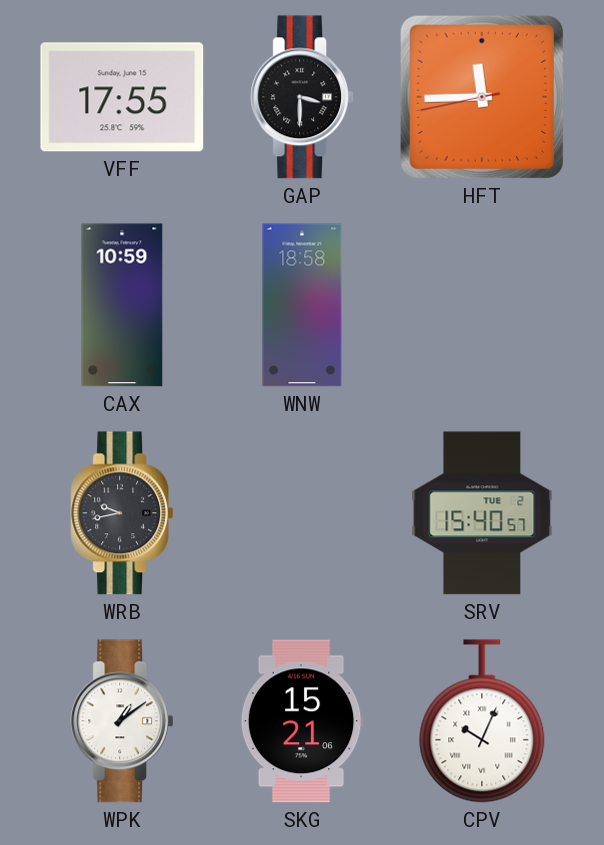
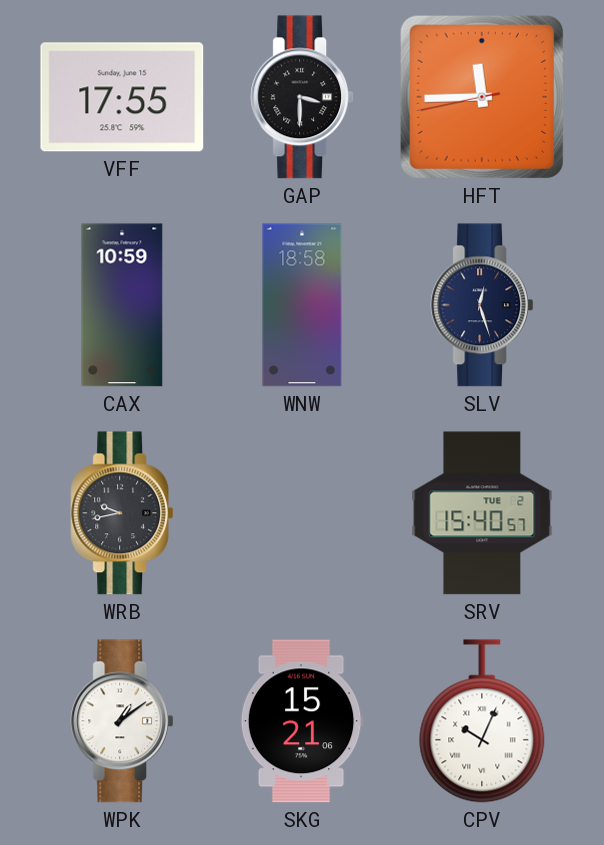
SLV: none -> 12:27
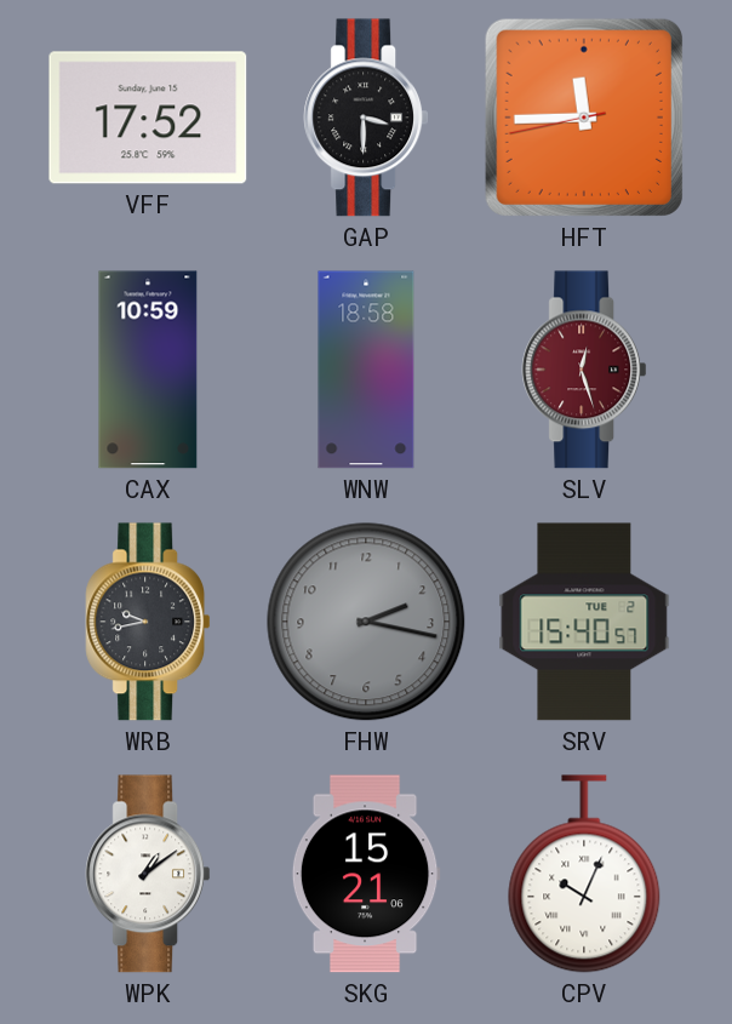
VFF: 17:55 -> 17:52
SLV dial: navy -> burgundy
FHW: none -> 2:17
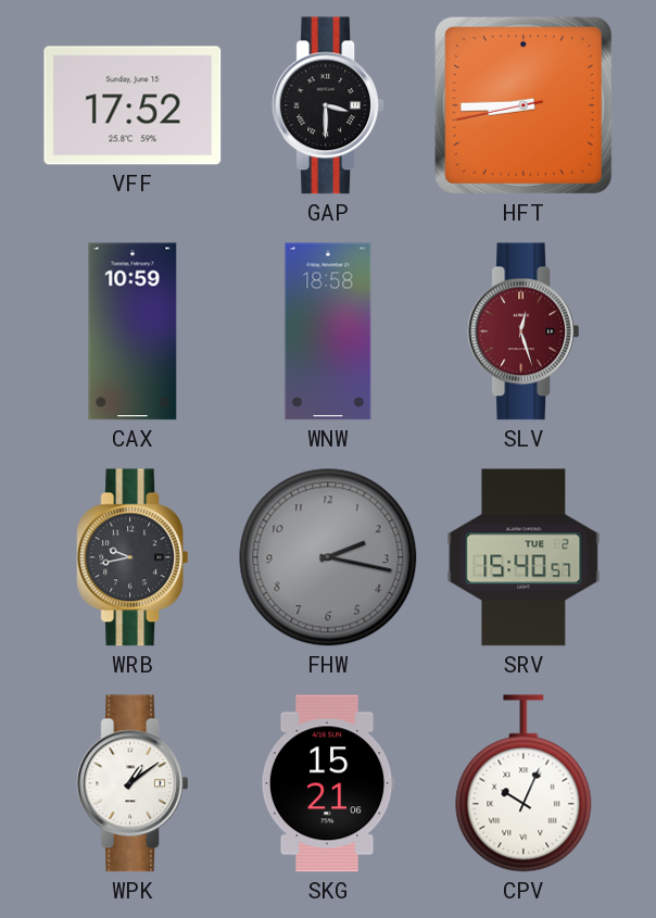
HFT: 11:44 -> 8:44
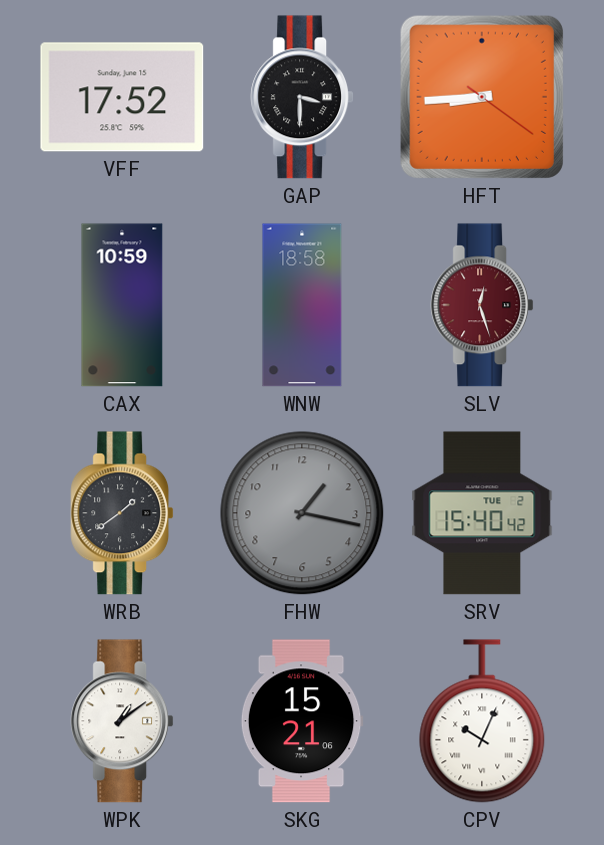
HFT: 8:44:43 -> 8:44:21
WRB: 9:43 -> 1:39
FHW: 2:17 -> 1:17
SRV: 15:40:57 -> 15:40:42
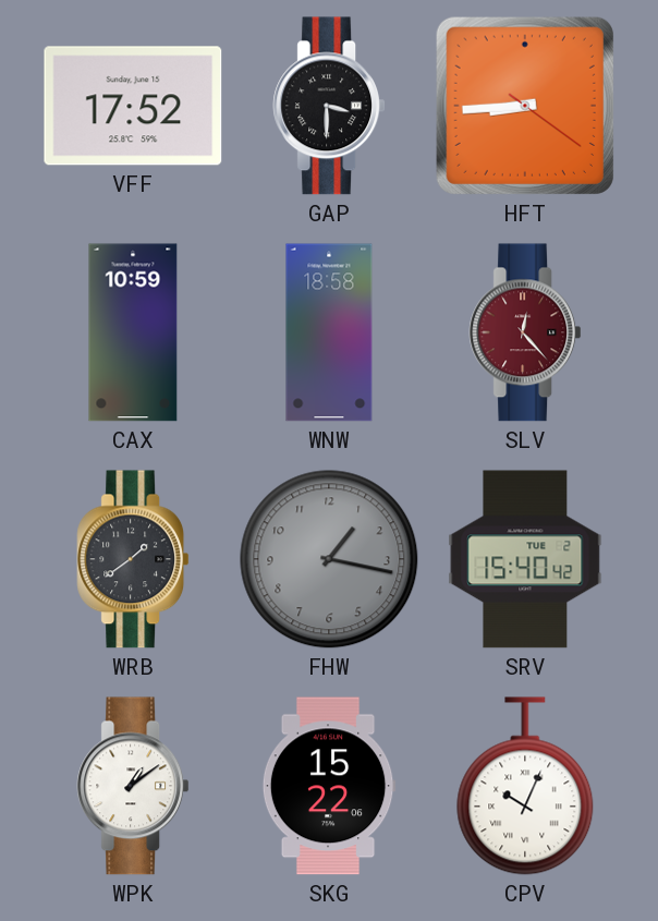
SLV: 12:27 -> 12:23
SKG: 15:21 -> 15:22
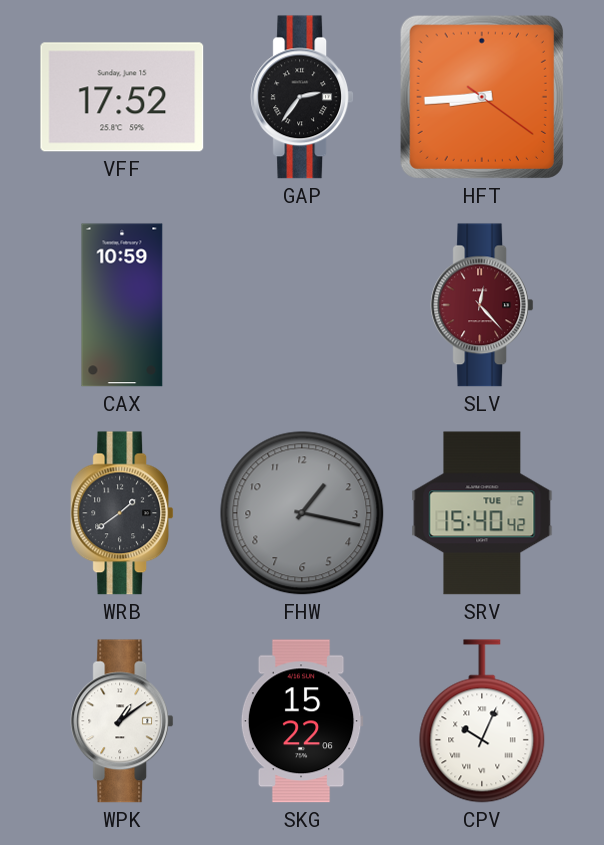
GAP: 3:30 -> 2:36
WNW: 18:58 -> none
